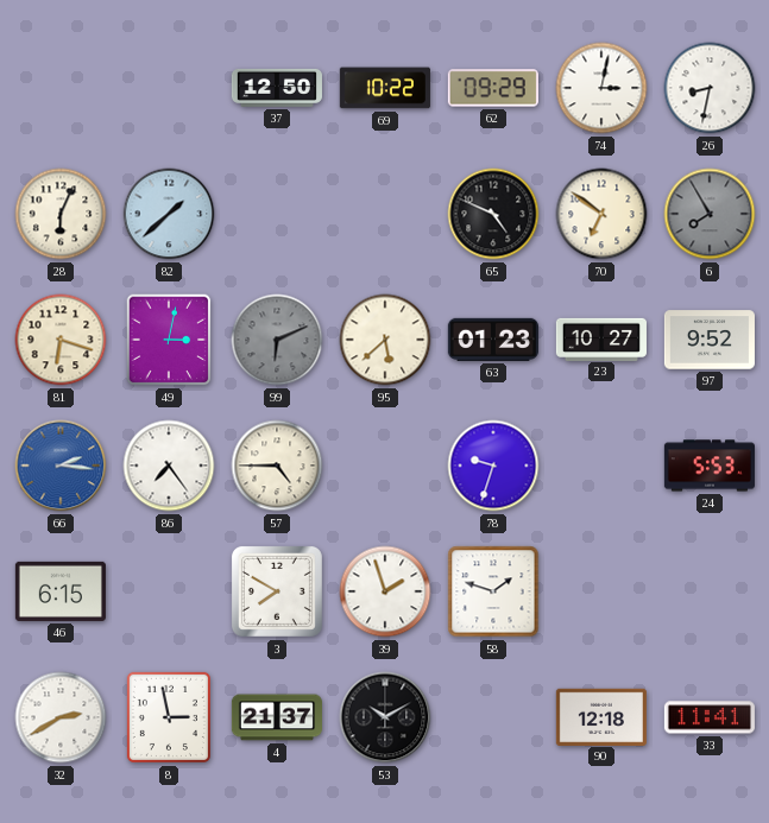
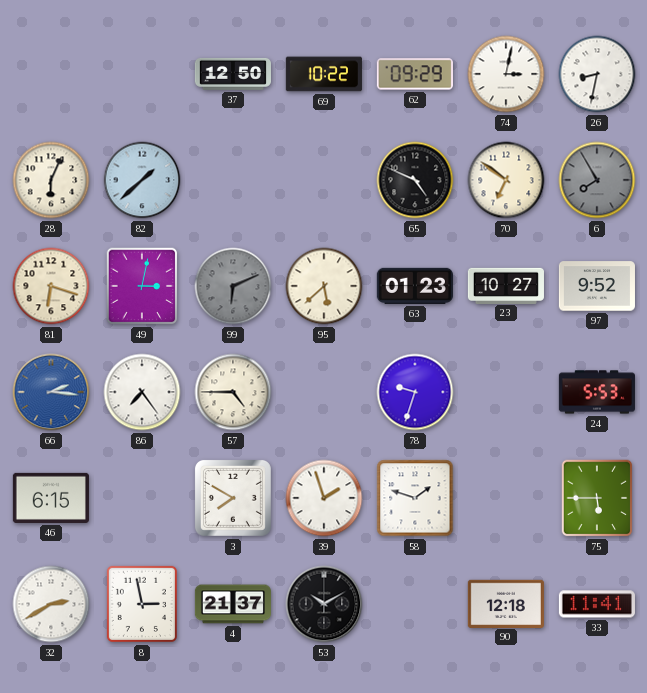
75: none -> 5:45
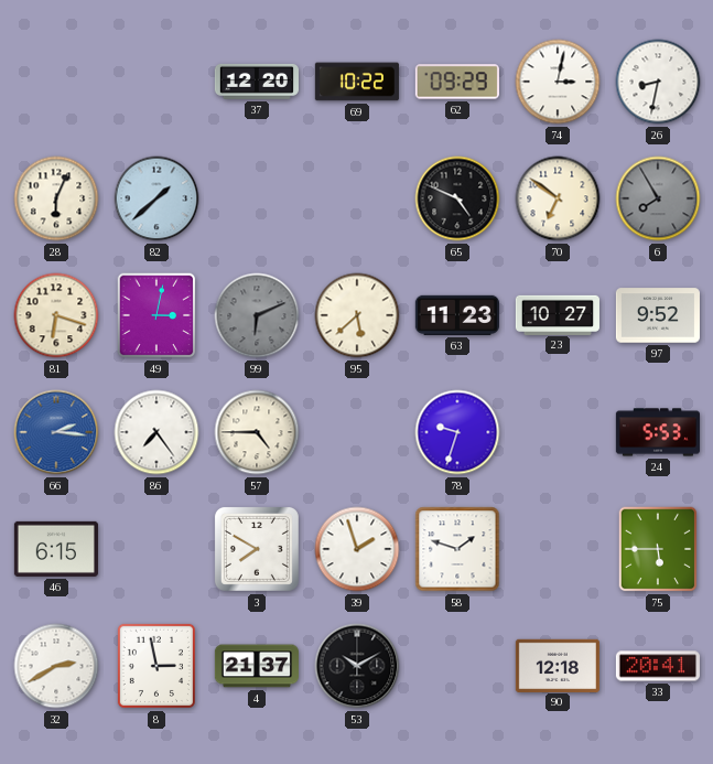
37: 12:50 -> 12:20
63: 01:23 -> 11:23
33: 11:41 -> 20:41
